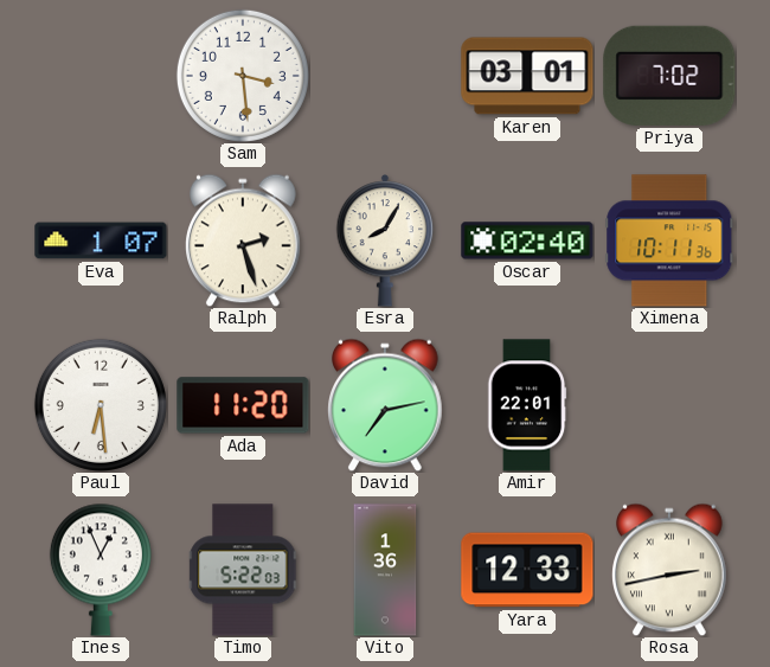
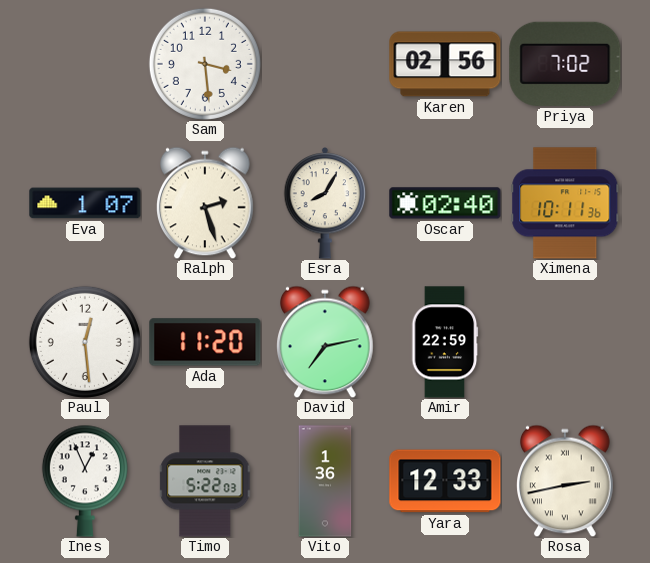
Karen: 03:01 -> 02:56
Paul: 6:29 -> 12:29
Amir: 22:01 -> 22:59
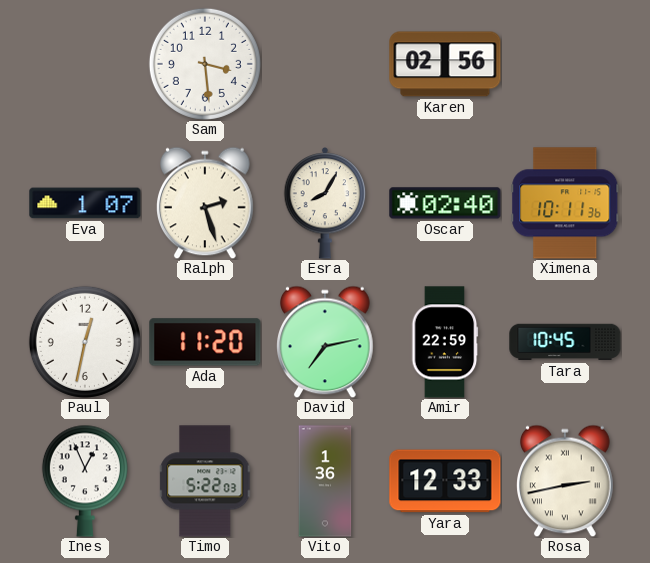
Priya: 7:02 -> none
Paul: 12:29 -> 12:32
Tara: none -> 10:45
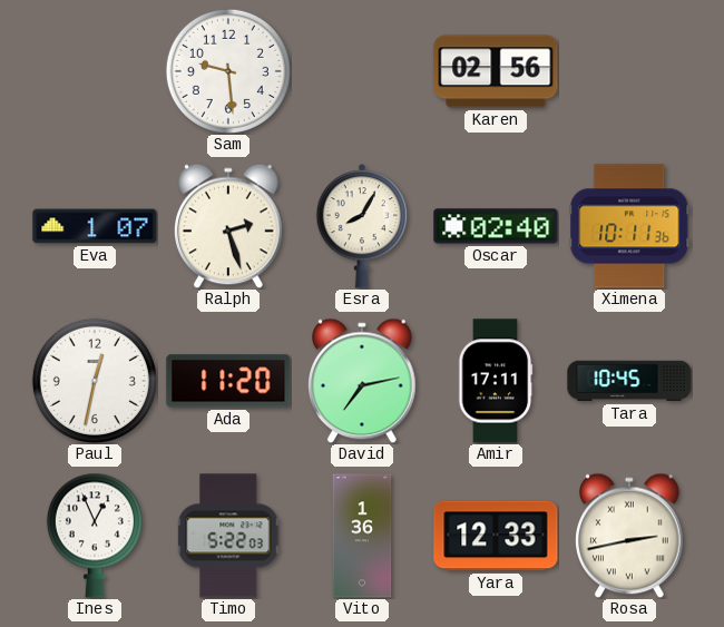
Sam: 3:29 -> 9:29
Amir: 22:59 -> 17:11
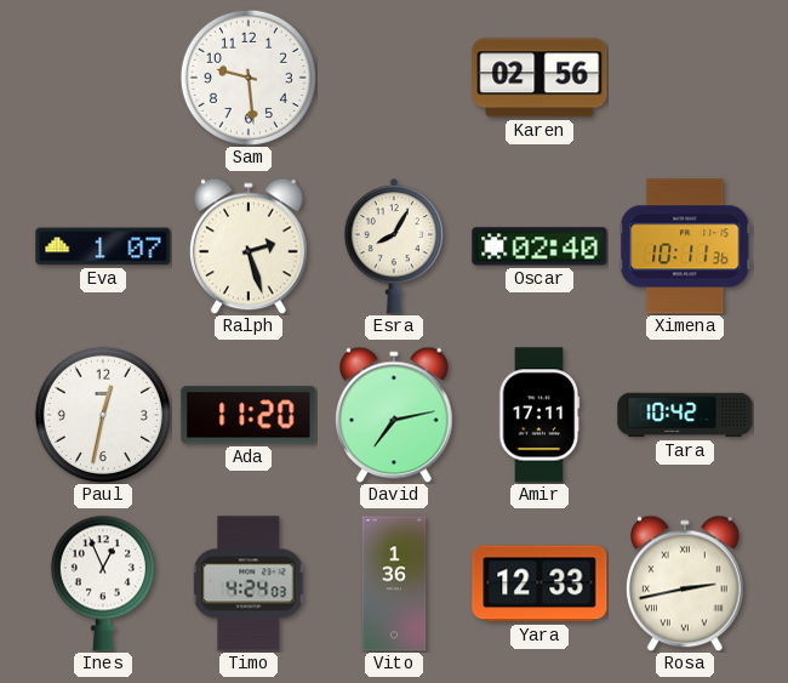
Tara: 10:45 -> 10:42
Timo: 5:22 -> 4:24
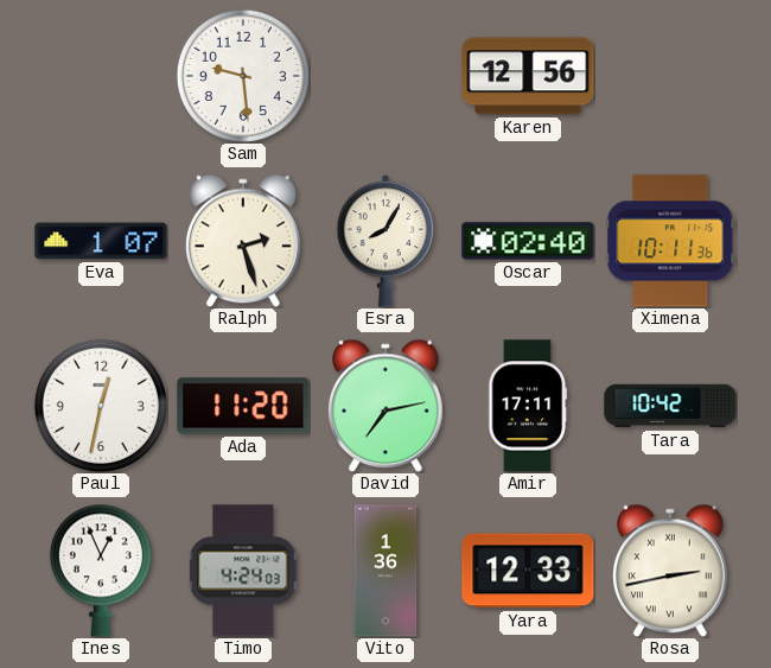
Karen: 02:56 -> 12:56
